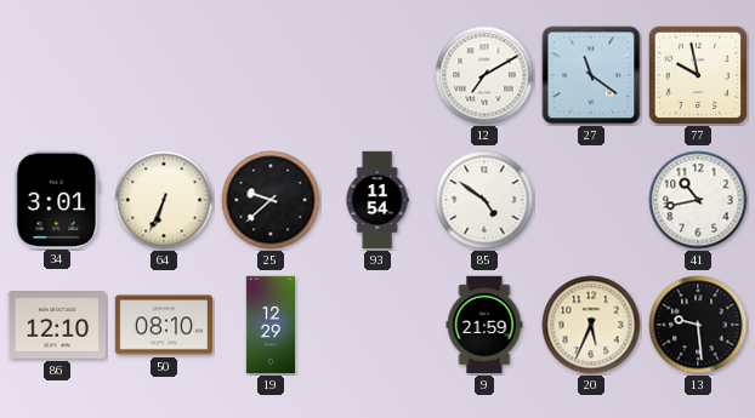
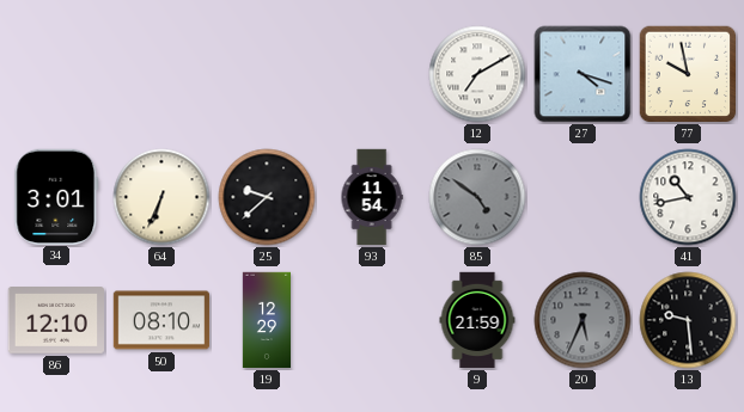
27: 11:21 -> 4:18
85 dial: white -> grey
20 dial: cream -> grey
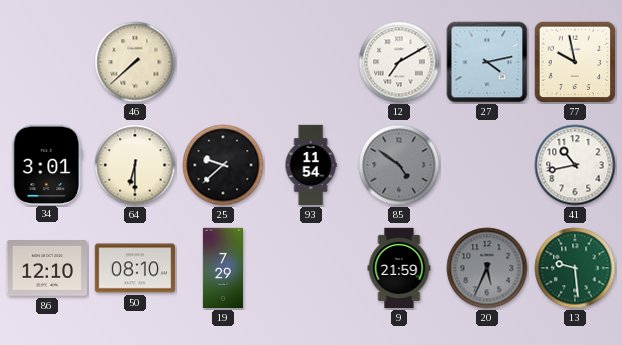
46: none -> 7:38
27: 4:18 -> 4:13
64: 6:34 -> 6:30
19: 12:29 -> 7:29
13 dial: black -> green
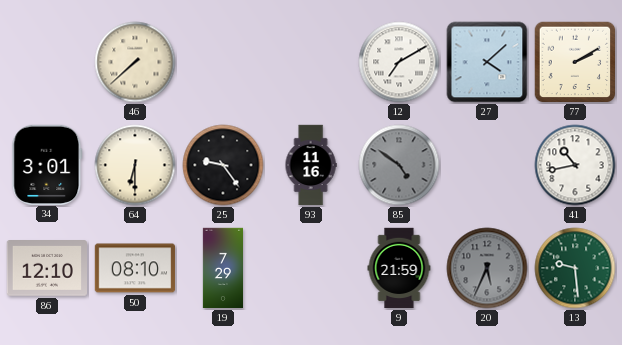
27: 4:13 -> 4:08
77: 9:58 -> 2:10
25: 9:38 -> 9:24
93: 11:54 -> 11:16
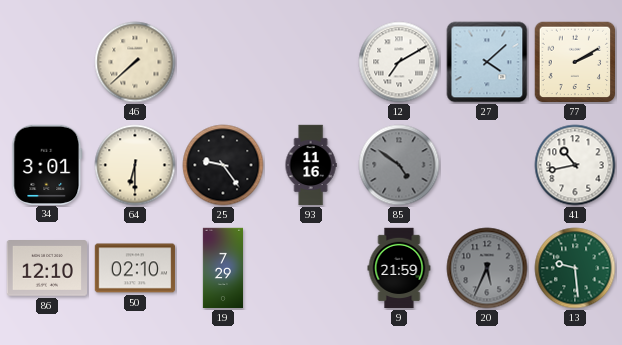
50: 08:10 -> 02:10
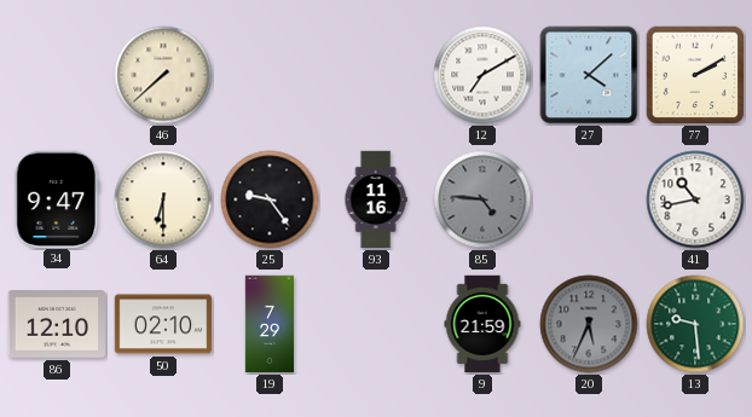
34: 3:01 -> 9:47
85: 4:51 -> 4:46
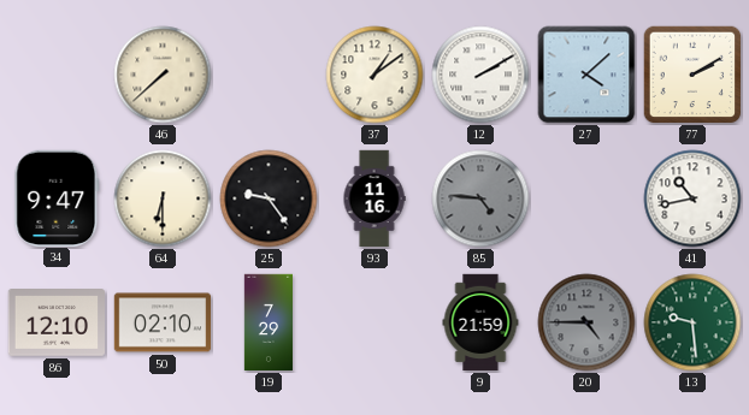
37: none -> 1:09
12: 7:10 -> 2:10
20: 5:34 -> 4:45
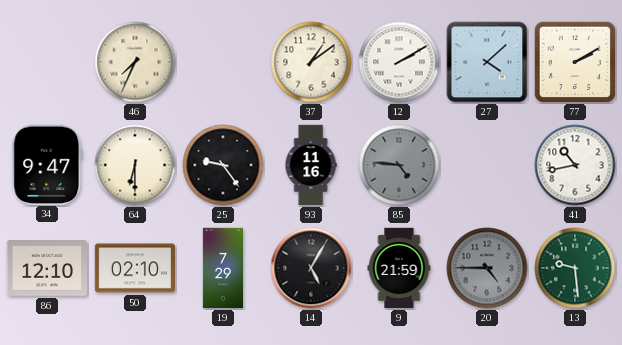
46: 7:38 -> 7:34
14: none -> 5:05
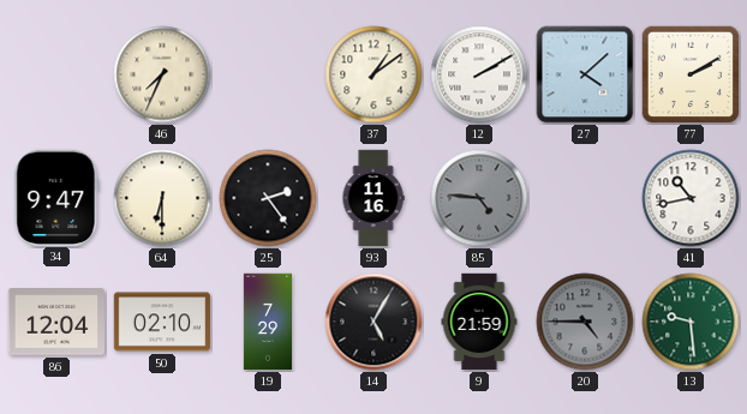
25: 9:24 -> 2:24
86: 12:10 -> 12:04
